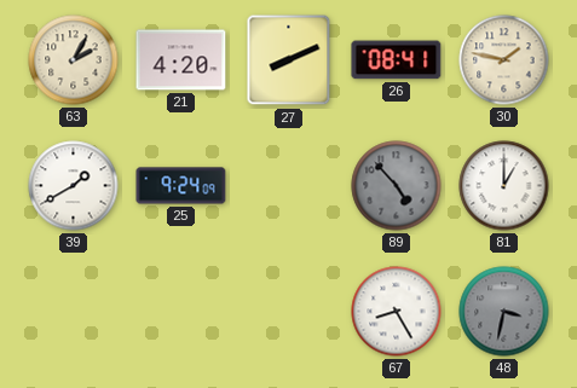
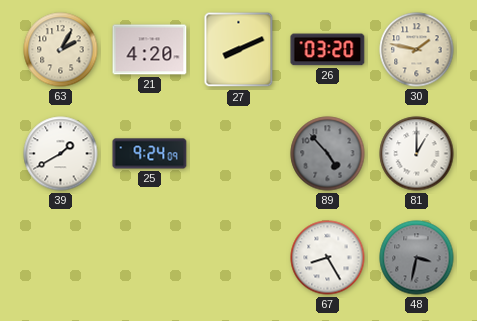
26: 08:41 -> 03:20
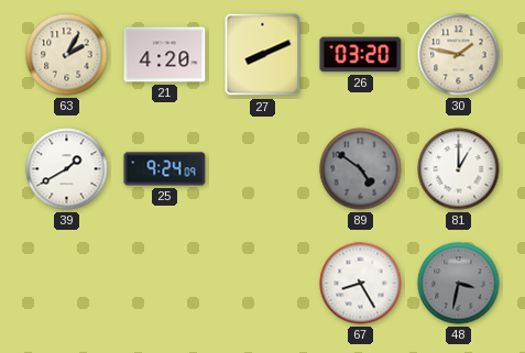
89: 4:53 -> 4:51
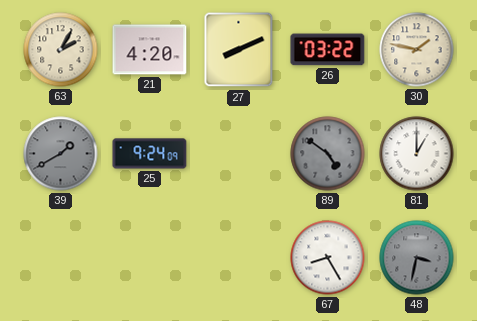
26: 03:20 -> 03:22
39 dial: white -> grey
